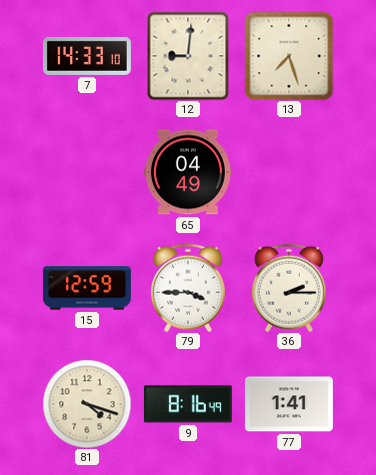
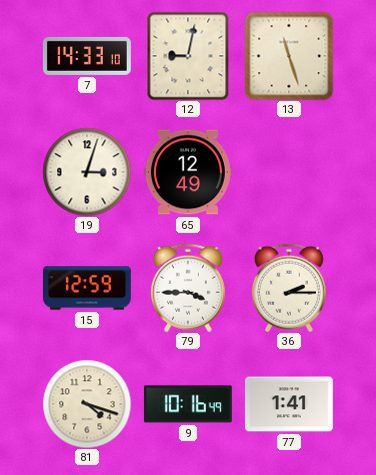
12: 9:01 -> 9:02
13: 7:27 -> 11:27
19: none -> 3:03
65: 04:49 -> 12:49
9: 8:16 -> 10:16
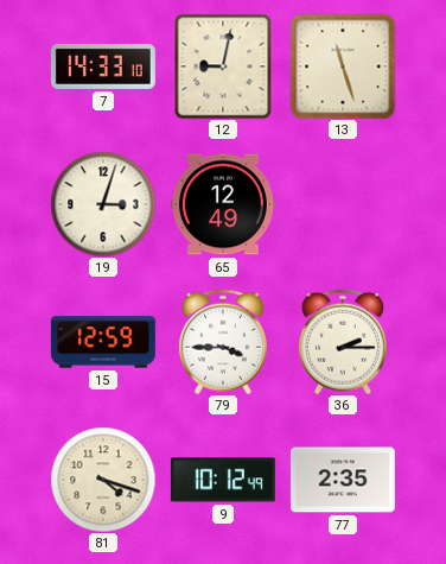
9: 10:16 -> 10:12
77: 1:41 -> 2:35
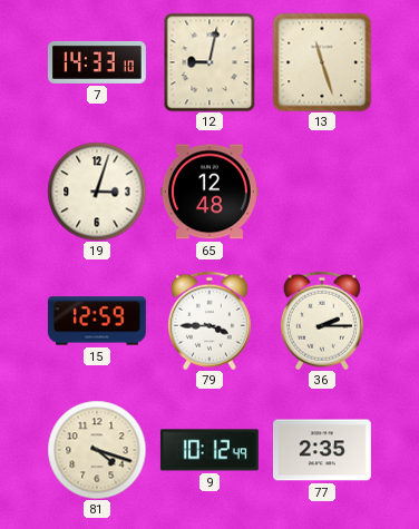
65: 12:49 -> 12:48
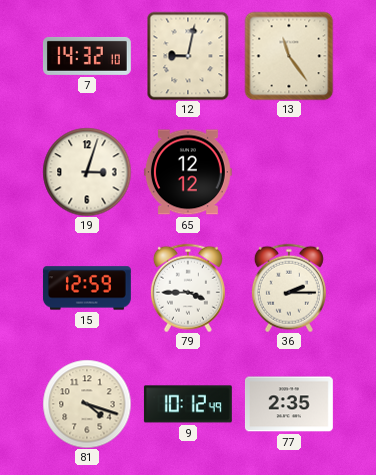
7: 14:33 -> 14:32
13: 11:27 -> 11:24
65: 12:48 -> 12:12
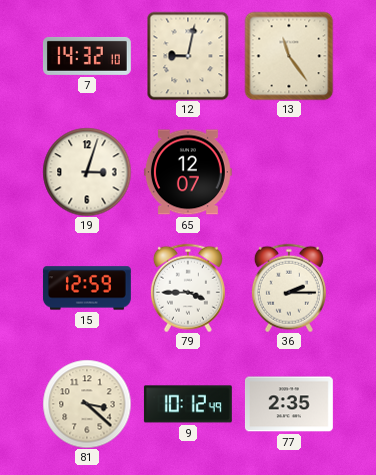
65: 12:12 -> 12:07
81: 4:18 -> 3:22
